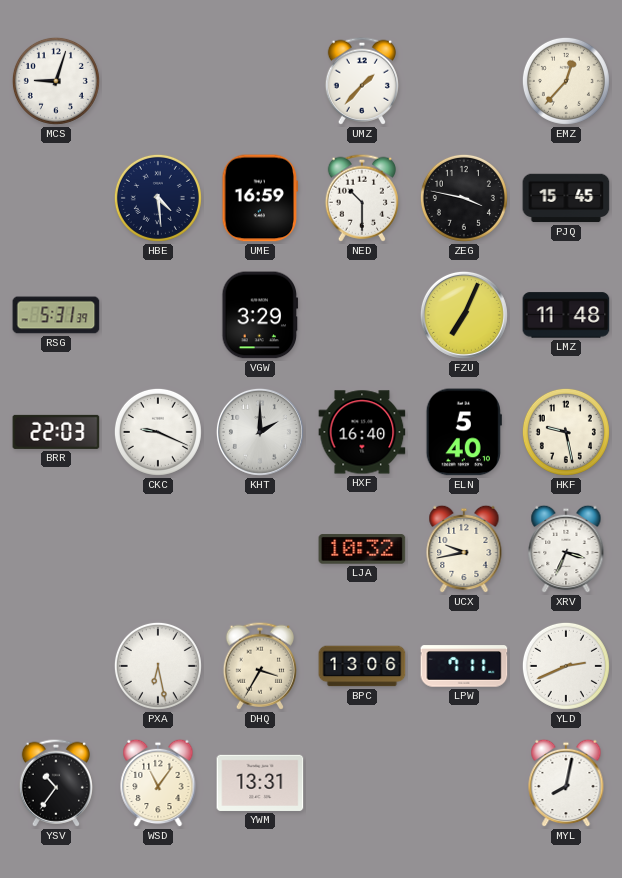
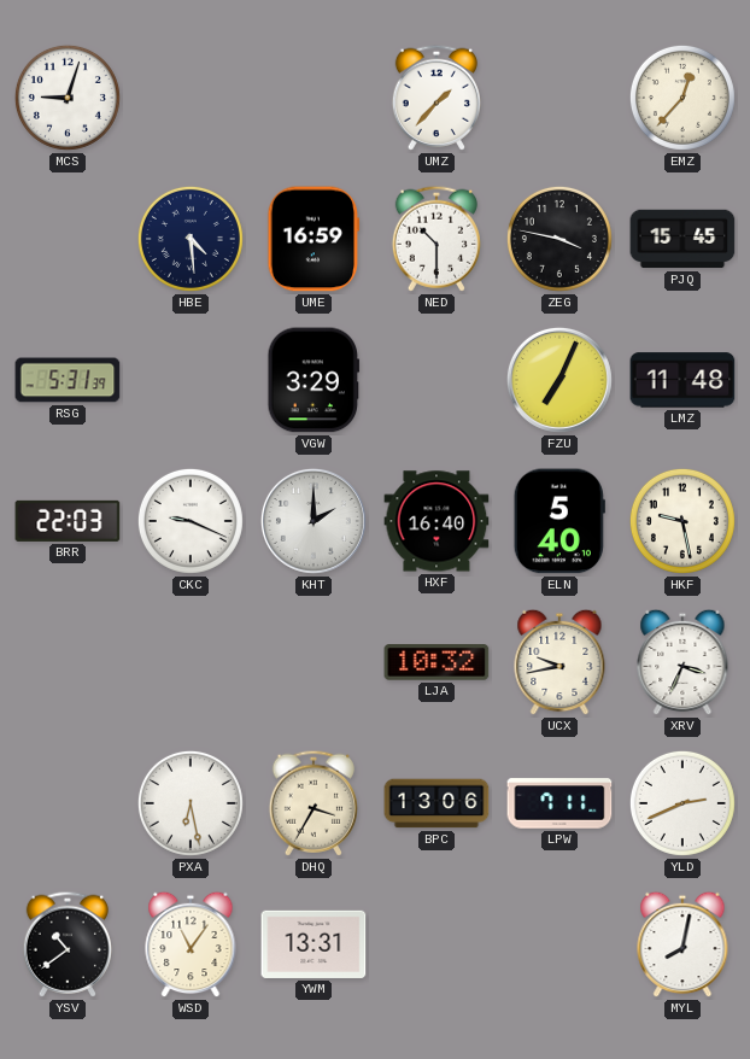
YSV: 10:36 -> 10:39
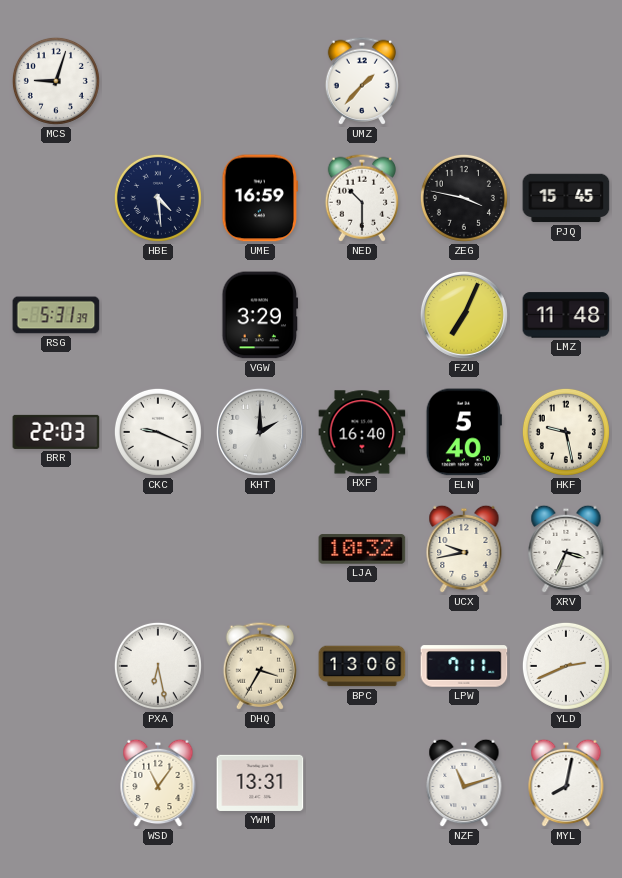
EMZ: 12:37 -> none
YSV: 10:39 -> none
NZF: none -> 11:12
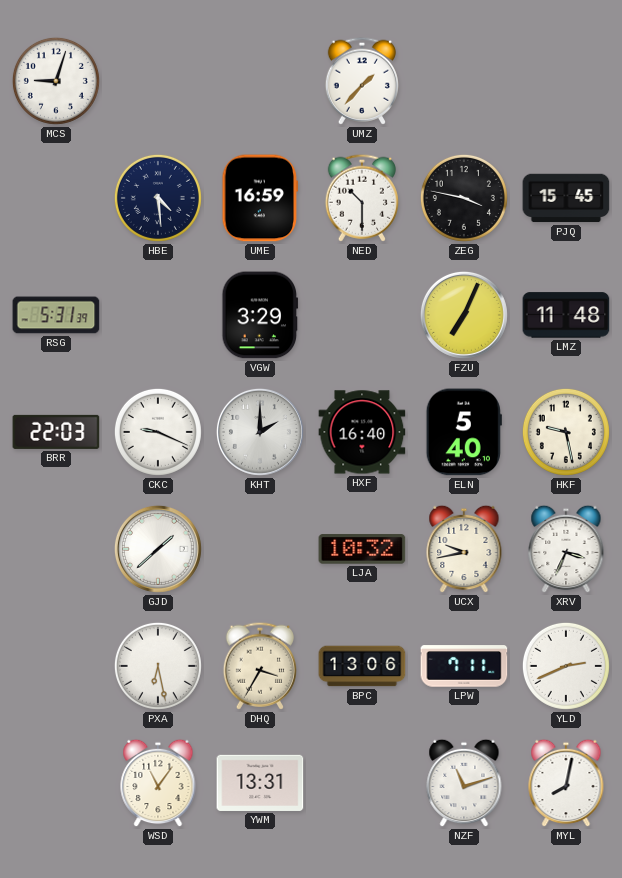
GJD: none -> 1:38
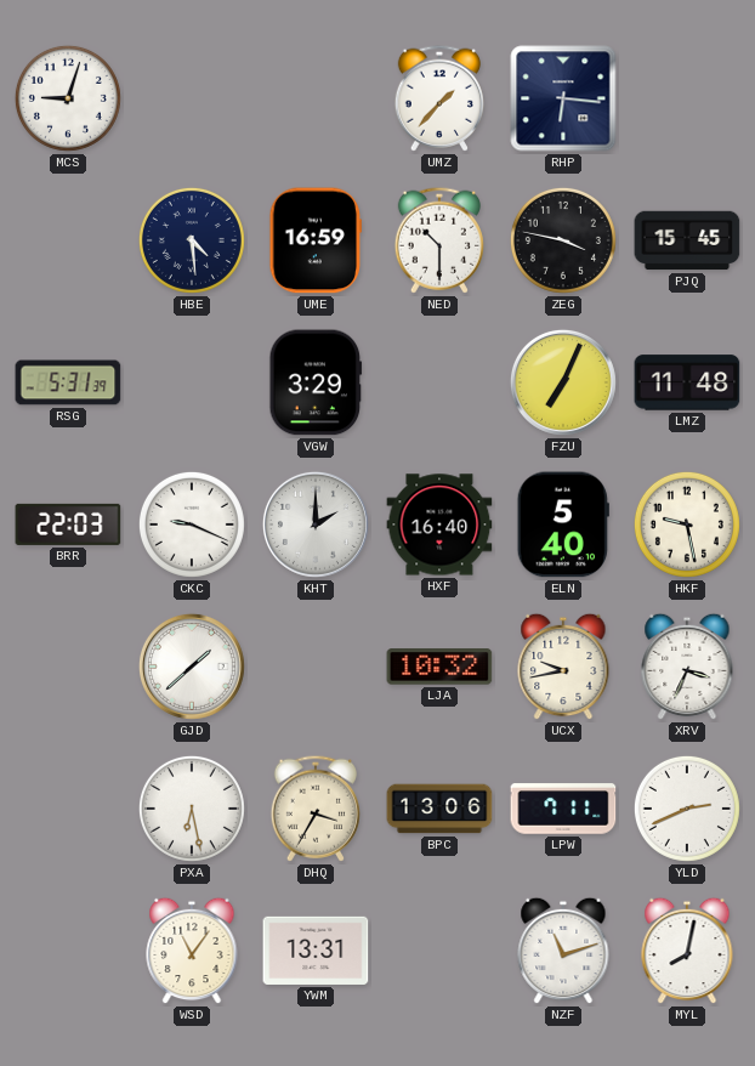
RHP: none -> 6:16
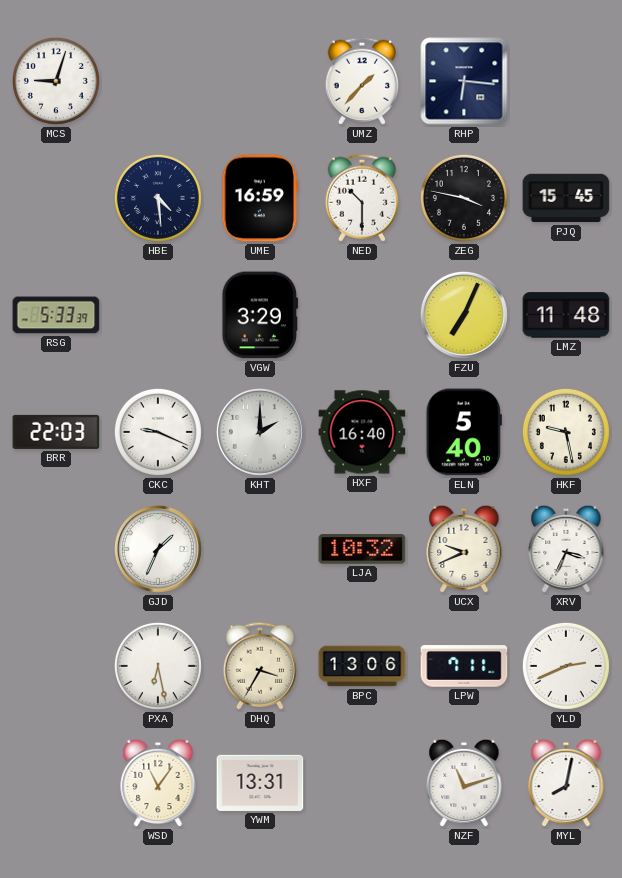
RSG: 5:31 -> 5:33
GJD: 1:38 -> 1:34
UCX: 9:43 -> 9:41
